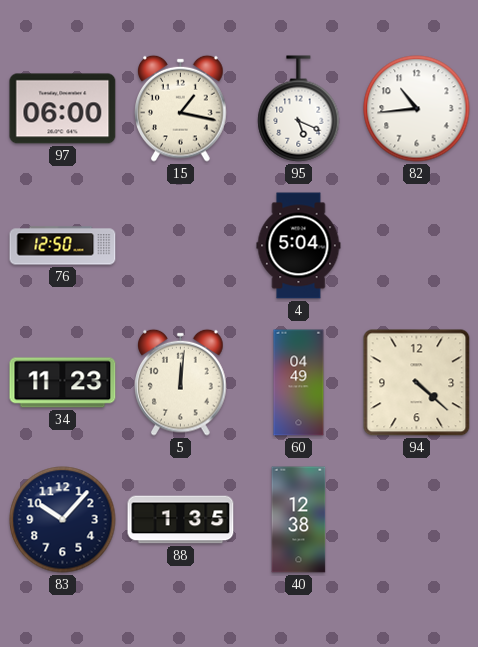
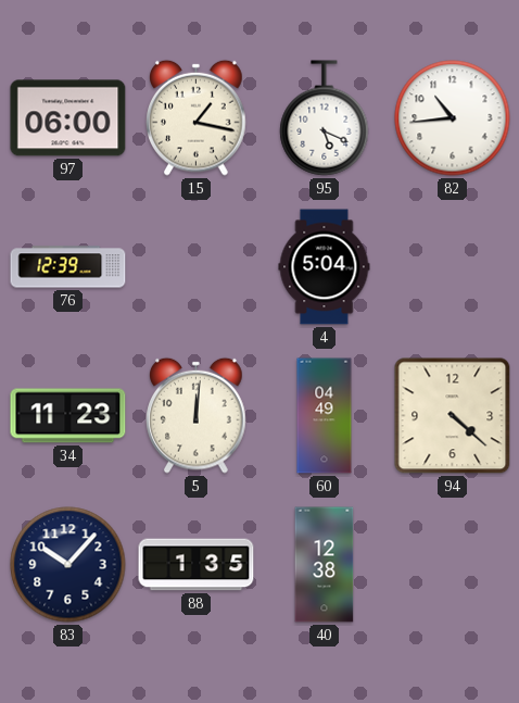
76: 12:50 -> 12:39
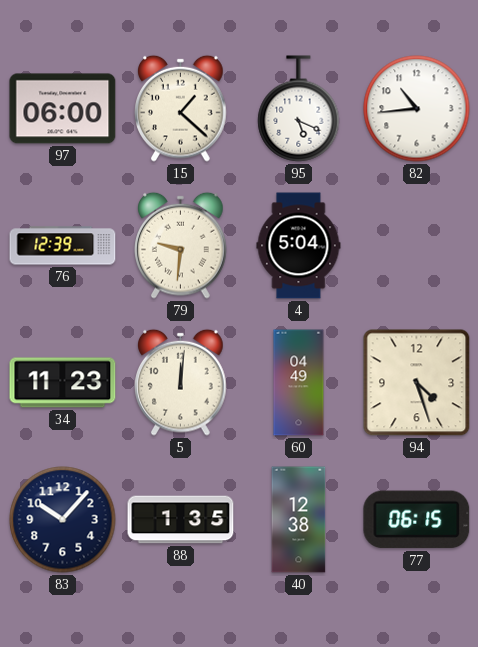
15: 1:17 -> 1:22
79: none -> 9:31
94: 4:22 -> 4:27
77: none -> 06:15
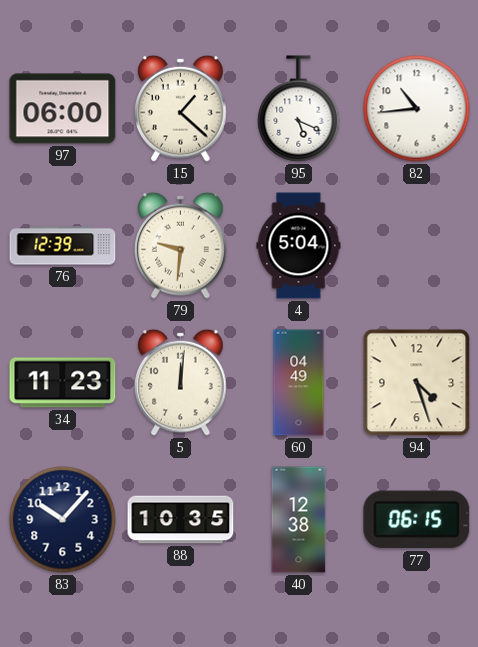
88: 1:35 -> 10:35
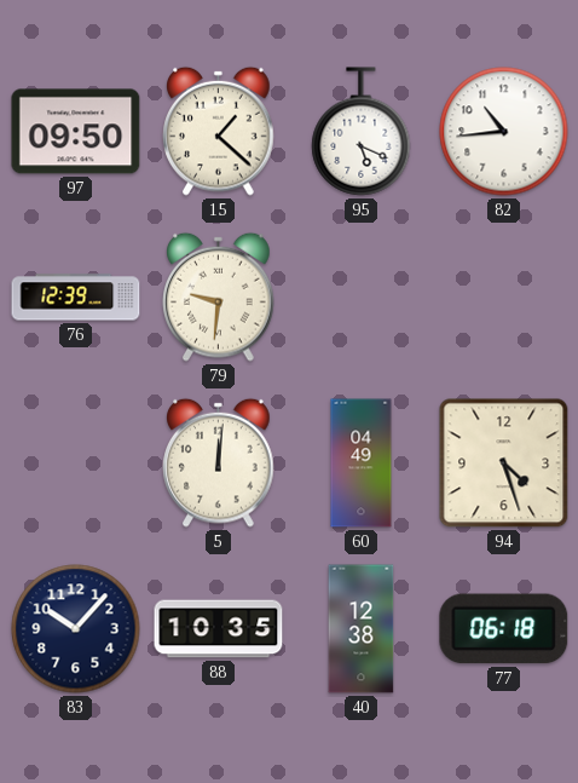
97: 06:00 -> 09:50
4: 5:04 -> none
34: 11:23 -> none
77: 06:15 -> 06:18
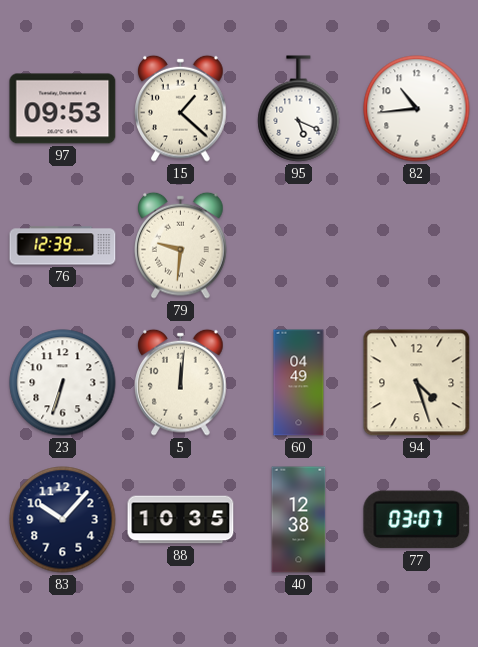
97: 09:50 -> 09:53
23: none -> 6:33
77: 06:18 -> 03:07
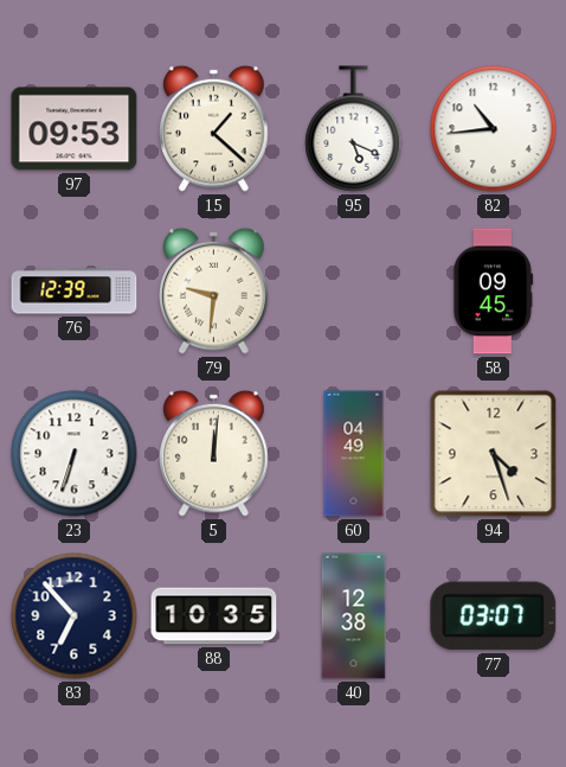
58: none -> 09:45
83: 10:07 -> 6:53
